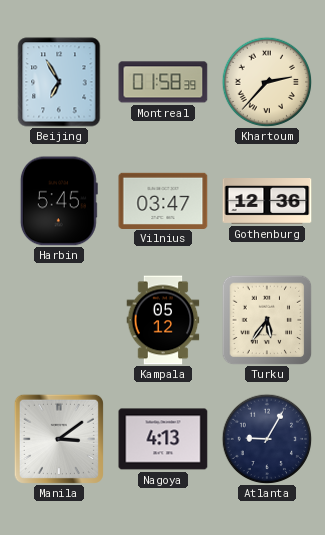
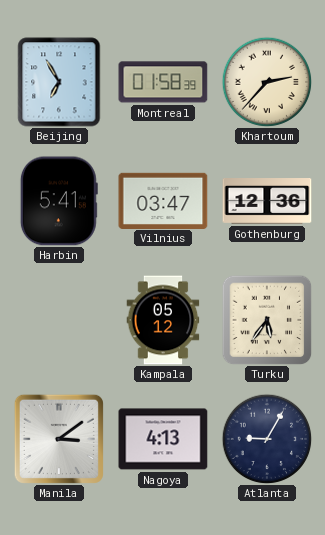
Harbin: 5:45 -> 5:41
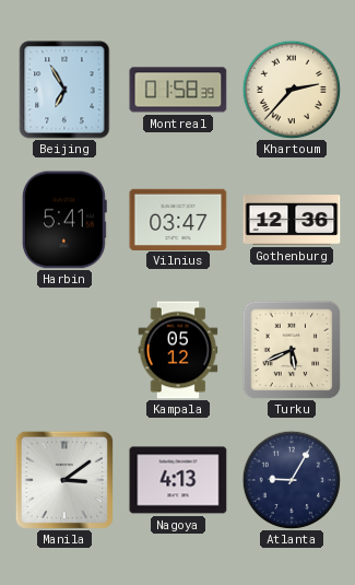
Turku: 5:36 -> 5:41
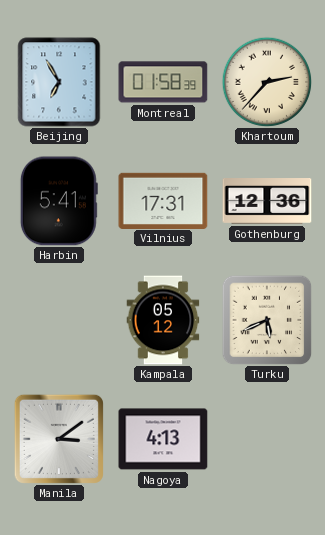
Vilnius: 03:47 -> 17:31
Atlanta: 9:05 -> none
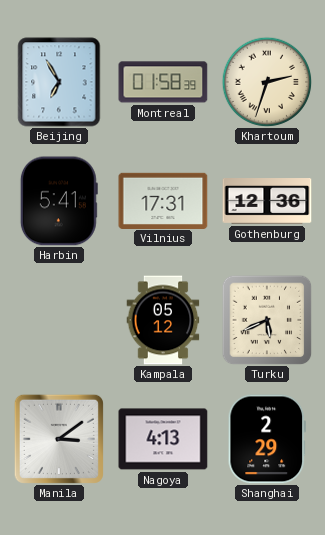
Khartoum: 2:37 -> 2:33
Shanghai: none -> 2:29
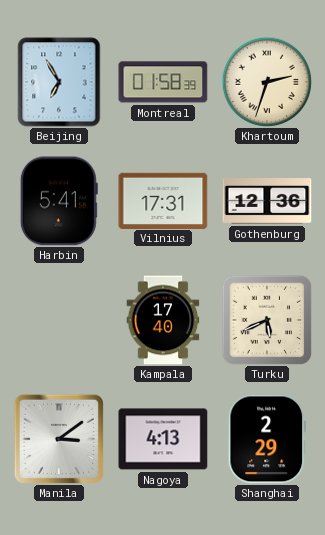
Kampala: 05:12 -> 17:40
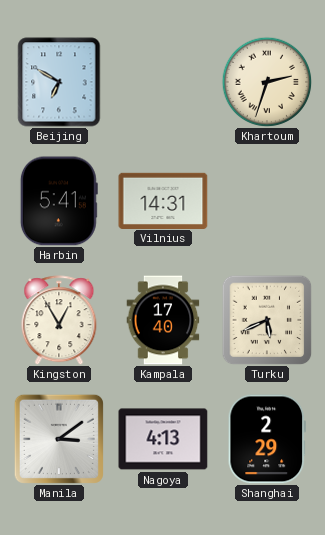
Beijing: 6:55 -> 6:50
Montreal: 01:58 -> none
Vilnius: 17:31 -> 14:31
Gothenburg: 12:36 -> none
Kingston: none -> 12:55
